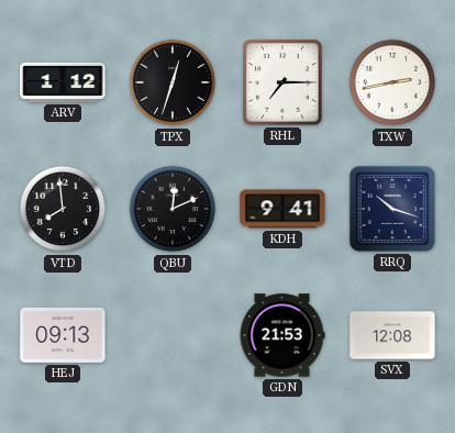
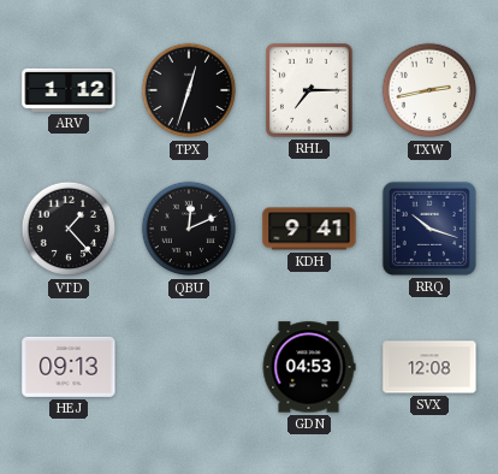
VTD: 7:59 -> 1:23
GDN: 21:53 -> 04:53
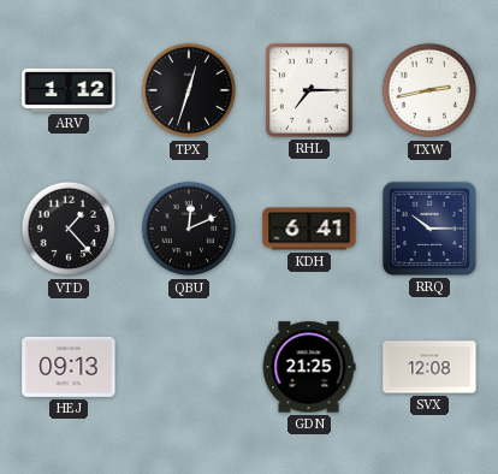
KDH: 9:41 -> 6:41
RRQ: 10:18 -> 10:15
GDN: 04:53 -> 21:25
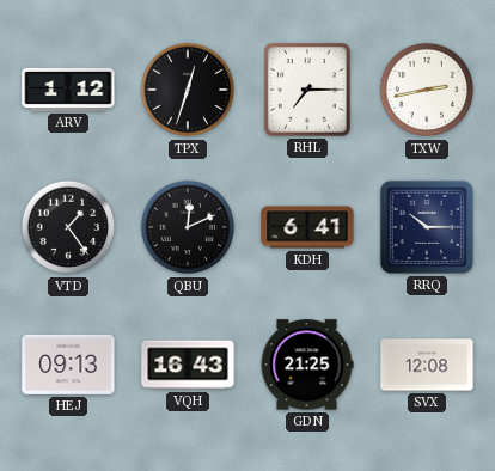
VTD: 1:23 -> 1:24
VQH: none -> 16:43
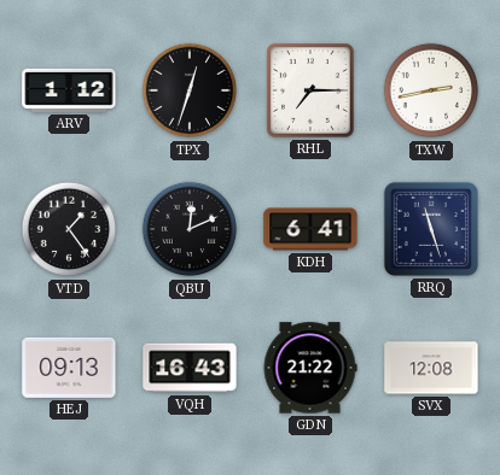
RRQ: 10:15 -> 11:27
GDN: 21:25 -> 21:22
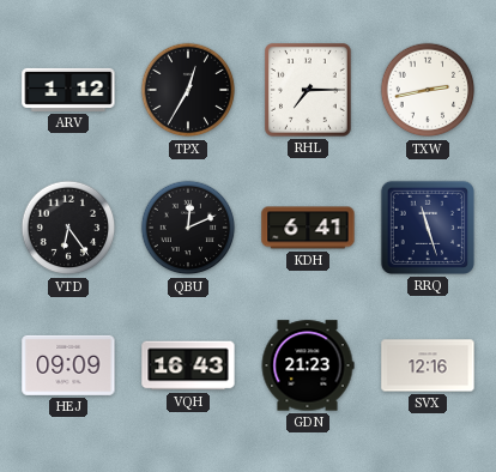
TPX: 12:33 -> 12:35
VTD: 1:24 -> 6:24
HEJ: 09:13 -> 09:09
GDN: 21:22 -> 21:23
SVX: 12:08 -> 12:16
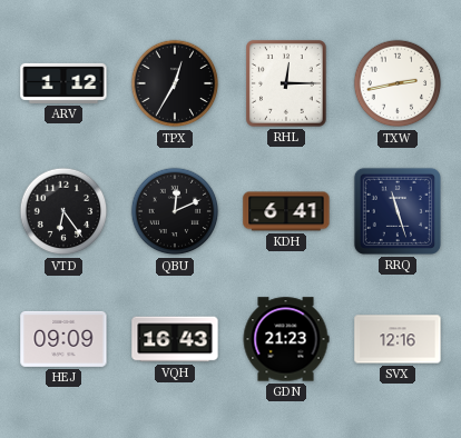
RHL: 7:15 -> 12:15
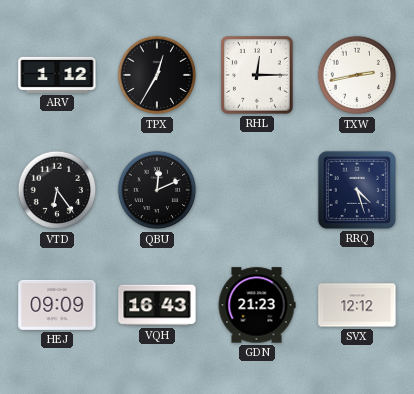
KDH: 6:41 -> none
RRQ: 11:27 -> 4:27
SVX: 12:16 -> 12:12
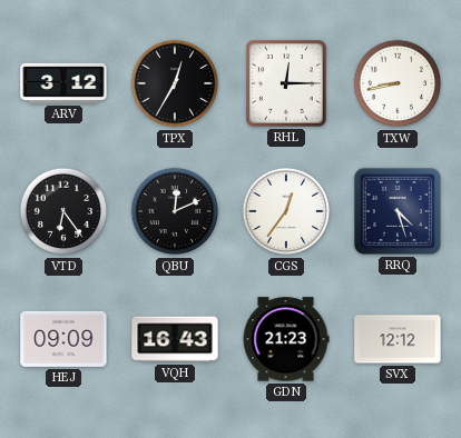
ARV: 1:12 -> 3:12
TXW: 2:43 -> 8:43
CGS: none -> 12:36
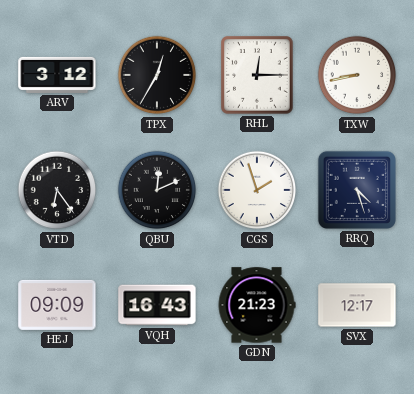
CGS: 12:36 -> 1:57
SVX: 12:12 -> 12:17
